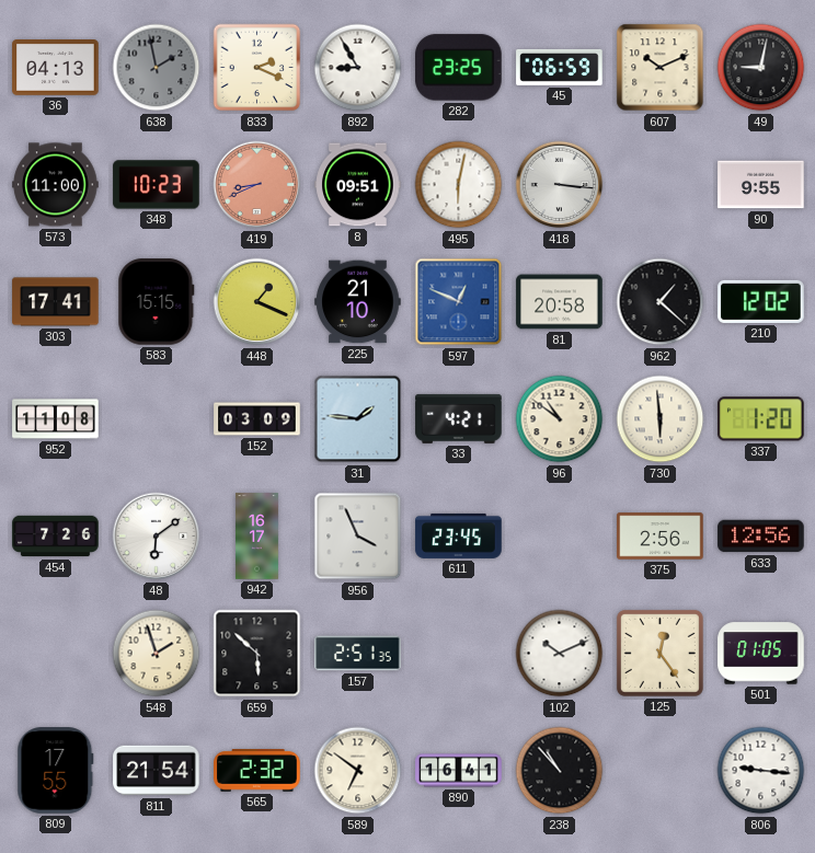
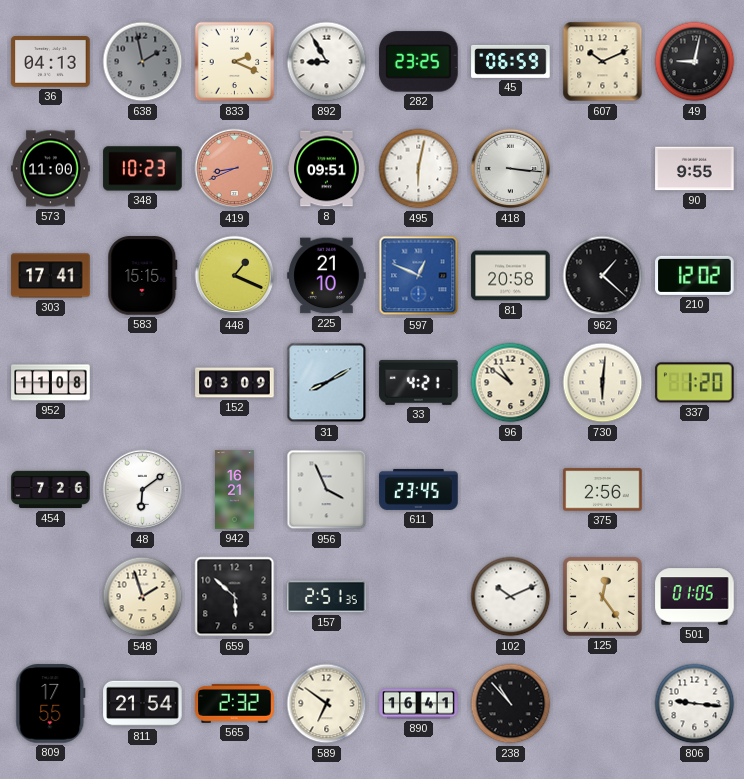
31: 1:46 -> 8:10
730: 5:59 -> 6:01
942: 16:17 -> 16:21
633: 12:56 -> none
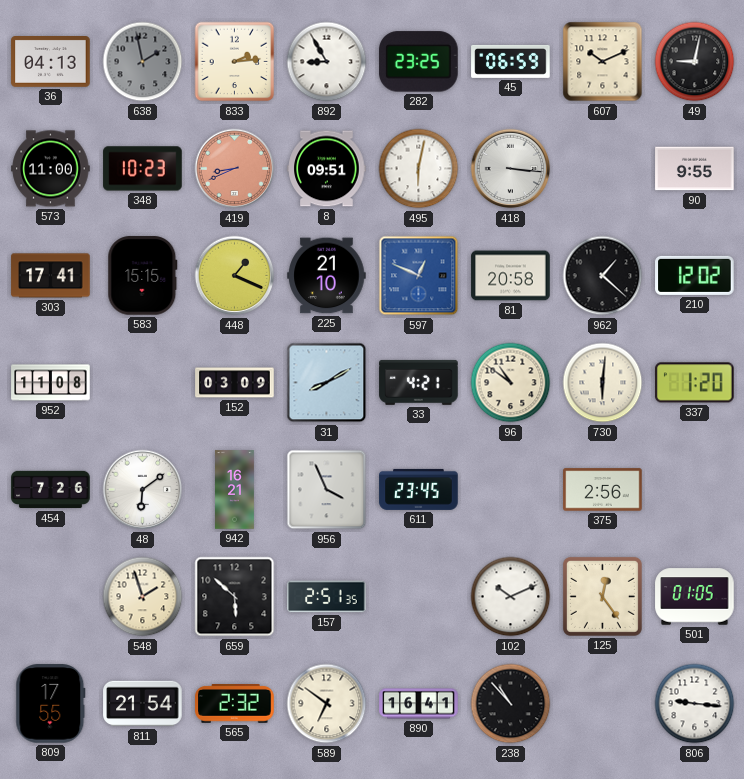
833: 2:19 -> 2:14
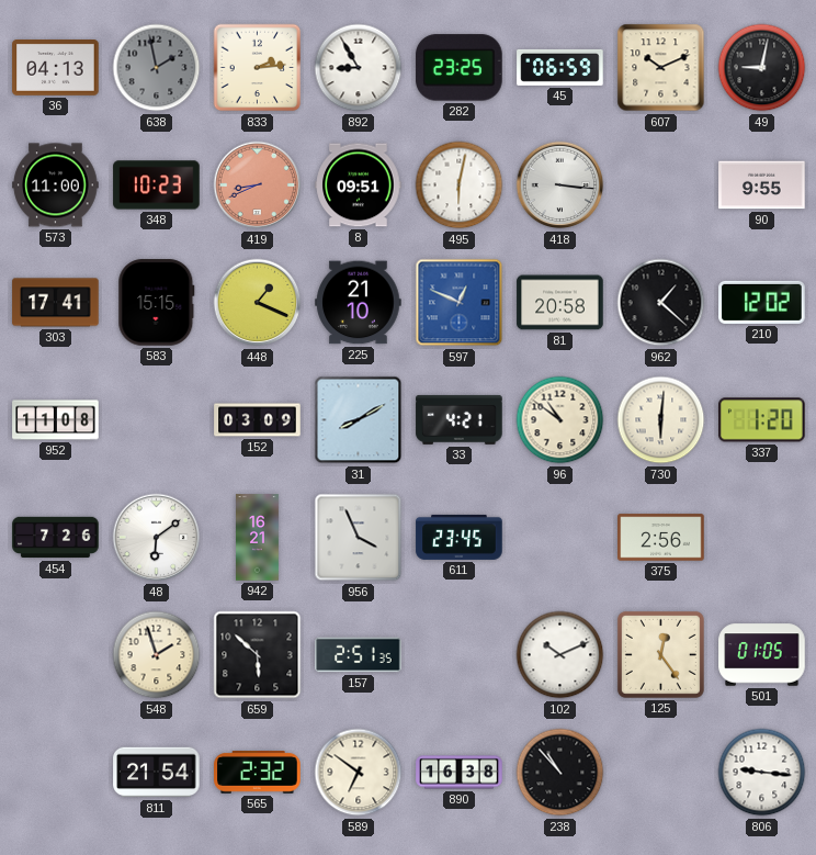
809: 17:55 -> none
890: 16:41 -> 16:38
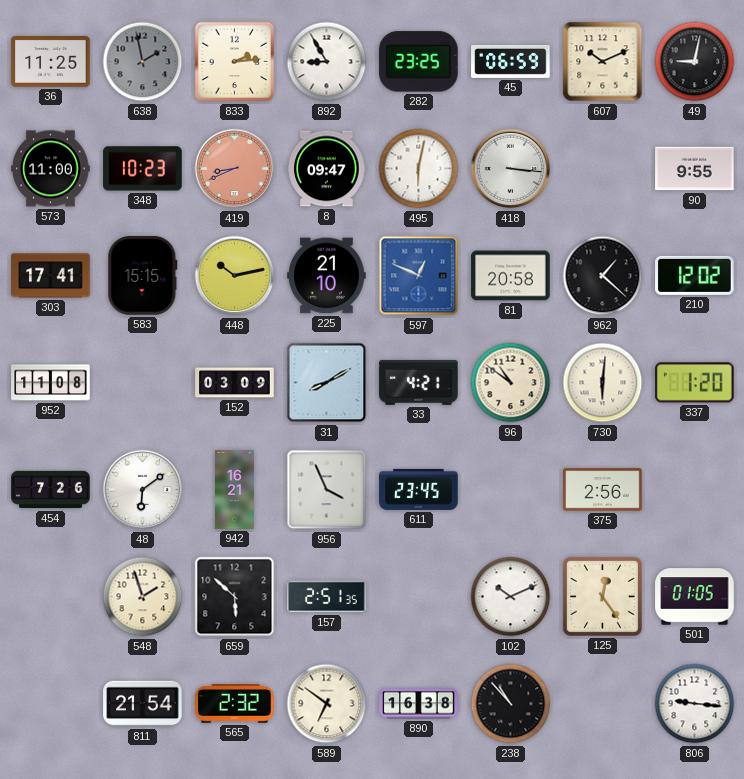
36: 04:13 -> 11:25
8: 09:51 -> 09:47
448: 1:19 -> 10:13
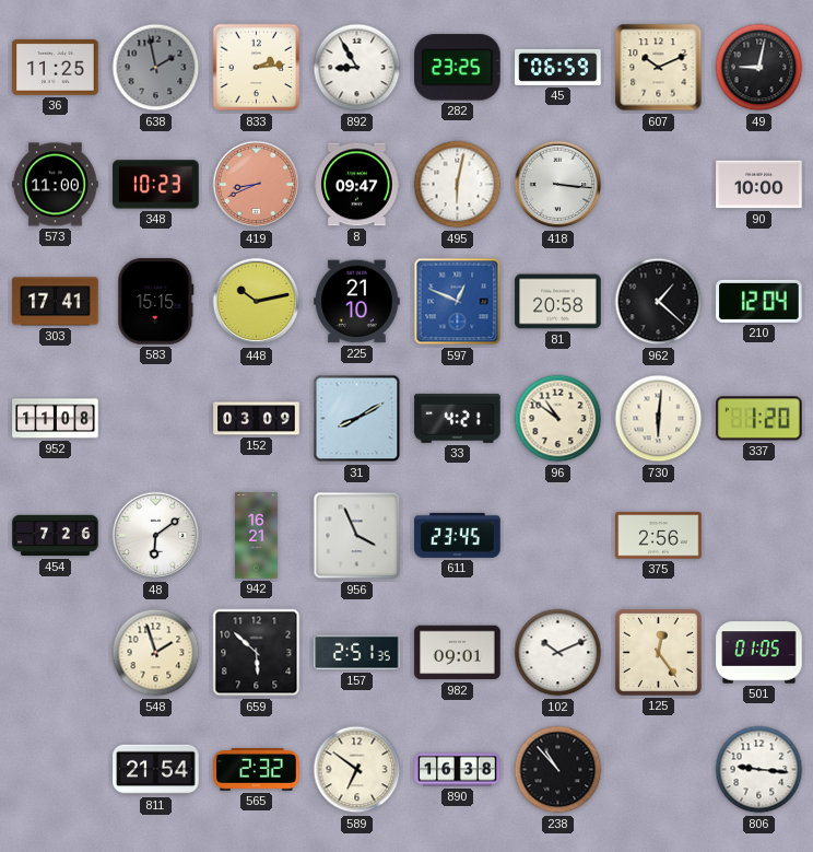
90: 9:55 -> 10:00
210: 12:02 -> 12:04
982: none -> 09:01
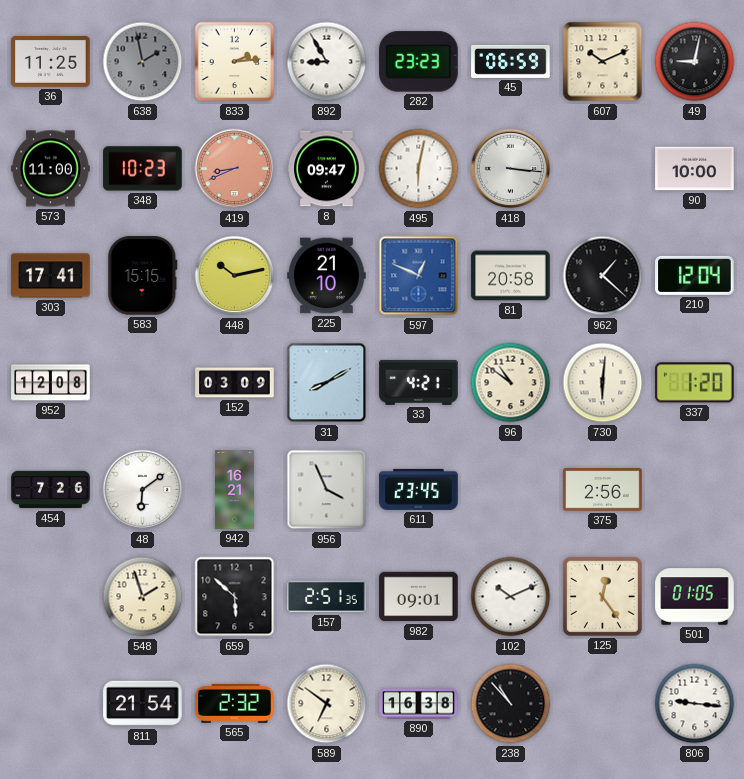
282: 23:25 -> 23:23
952: 11:08 -> 12:08
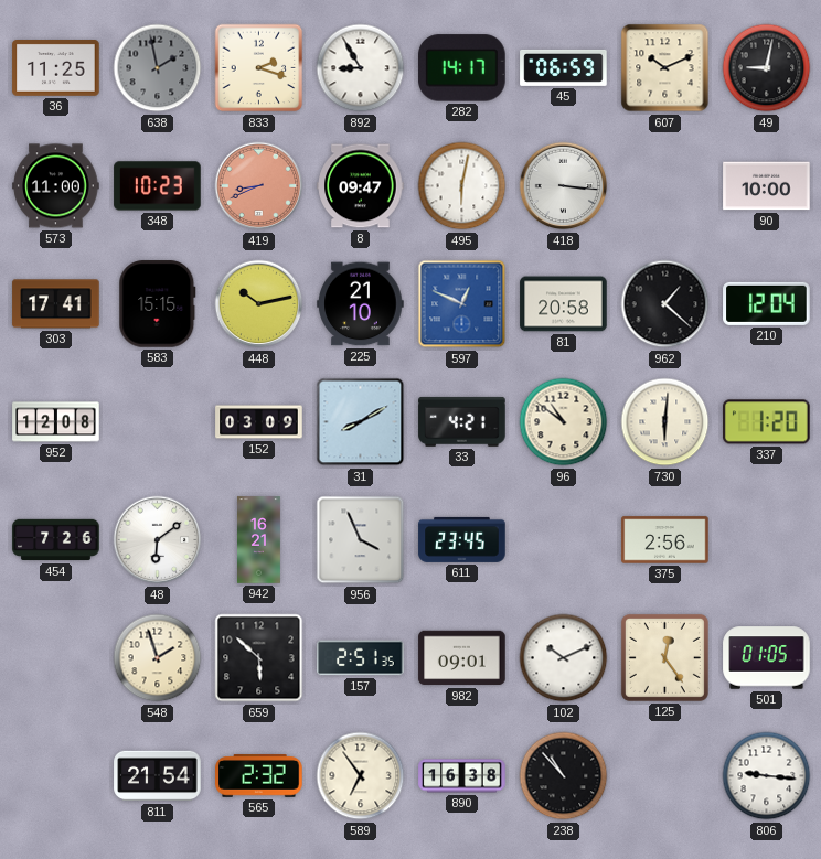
833: 2:14 -> 2:18
282: 23:23 -> 14:17
589: 6:51 -> 6:54
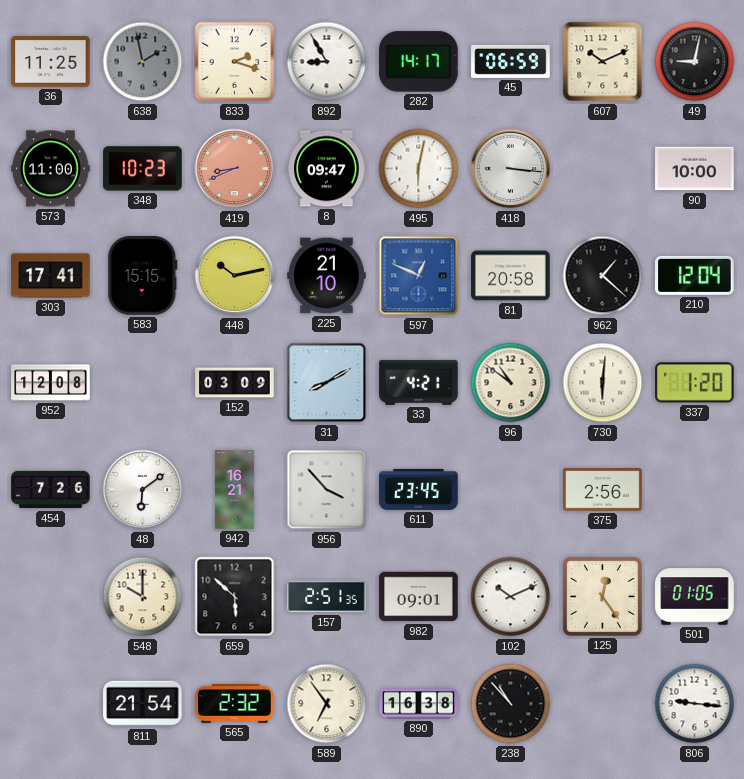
956: 3:56 -> 3:53
548: 1:57 -> 10:00
